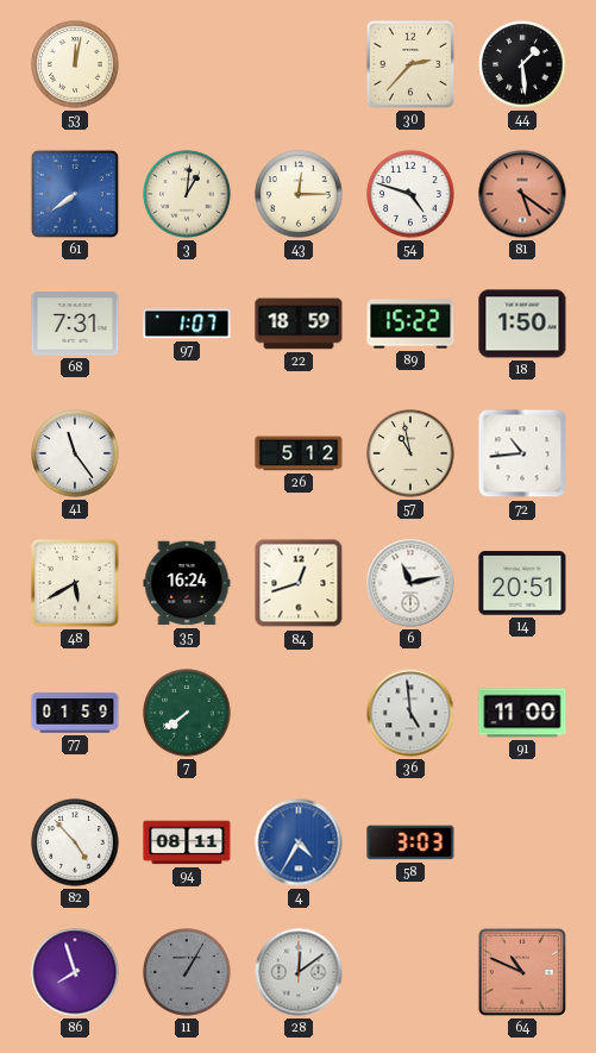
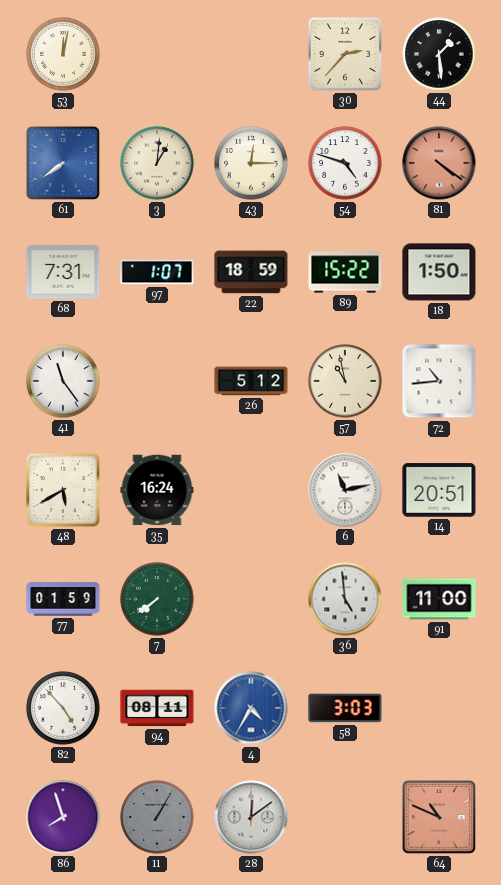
81: 5:21 -> 4:21
84: 12:42 -> none
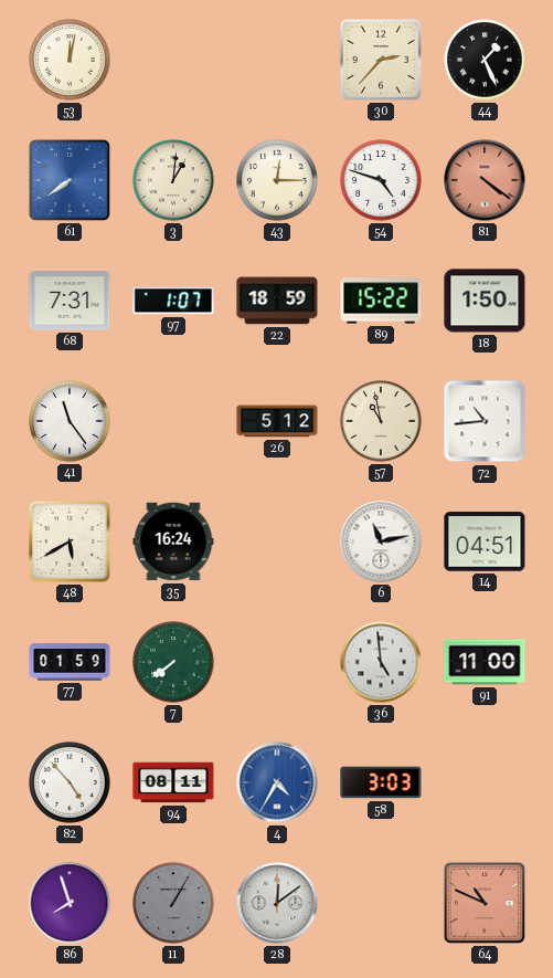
44: 1:29 -> 1:26
14: 20:51 -> 04:51
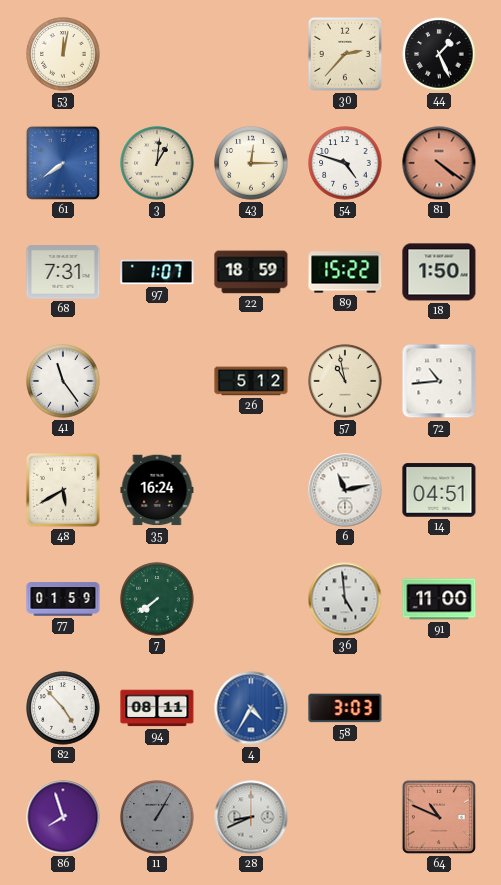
28: 12:09 -> 8:41
